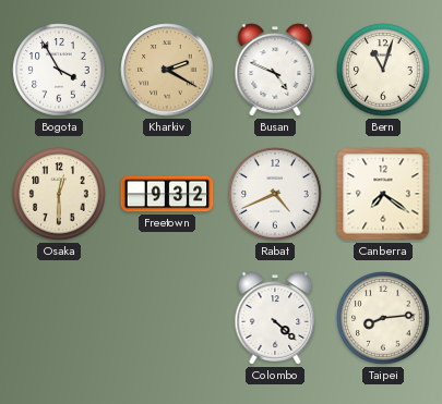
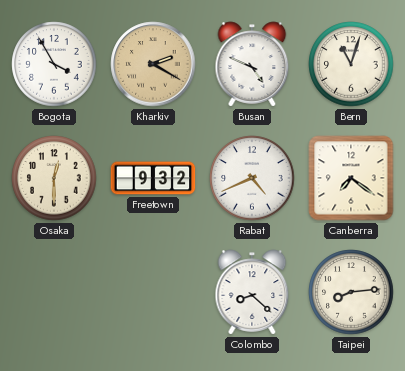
Colombo: 4:22 -> 8:22
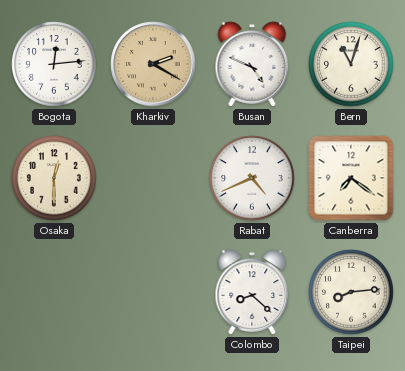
Bogota: 3:55 -> 12:14
Freetown: 9:32 -> none
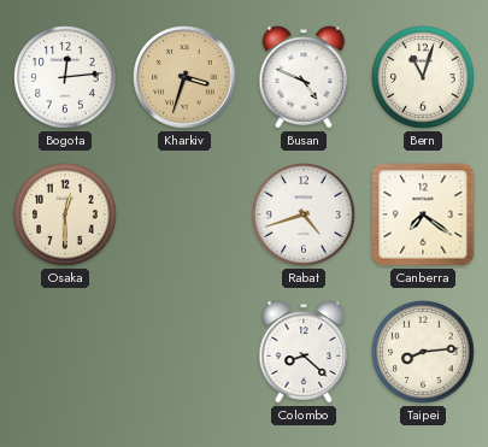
Kharkiv: 2:20 -> 3:33
Rabat: 4:41 -> 4:42
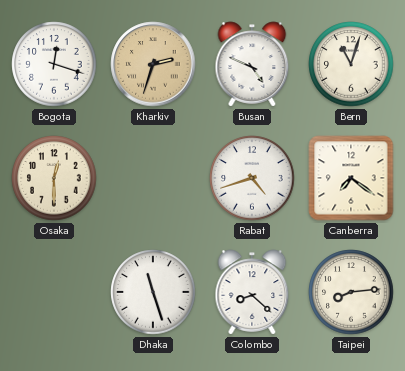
Bogota: 12:14 -> 12:18
Kharkiv: 3:33 -> 2:33
Dhaka: none -> 11:27
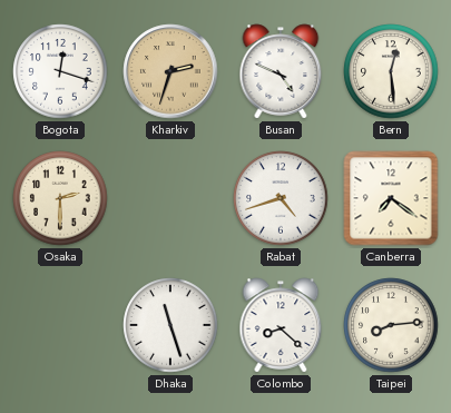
Bern: 11:03 -> 12:29
Osaka: 12:30 -> 2:30
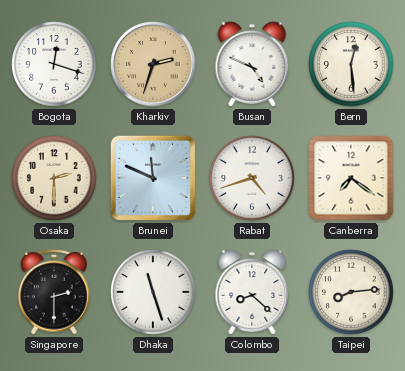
Brunei: none -> 11:49
Singapore: none -> 2:30
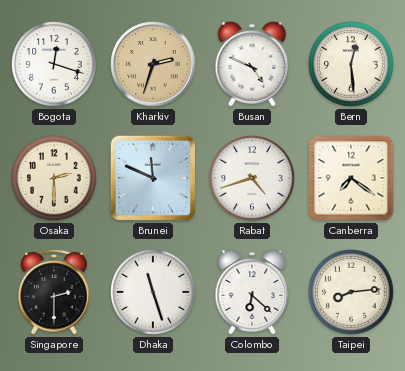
Colombo: 8:22 -> 6:22
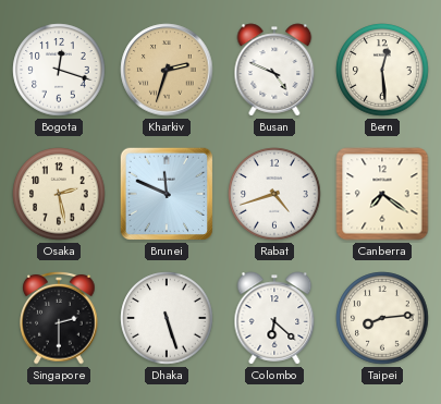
Osaka: 2:30 -> 2:28
Dhaka: 11:27 -> 5:27
